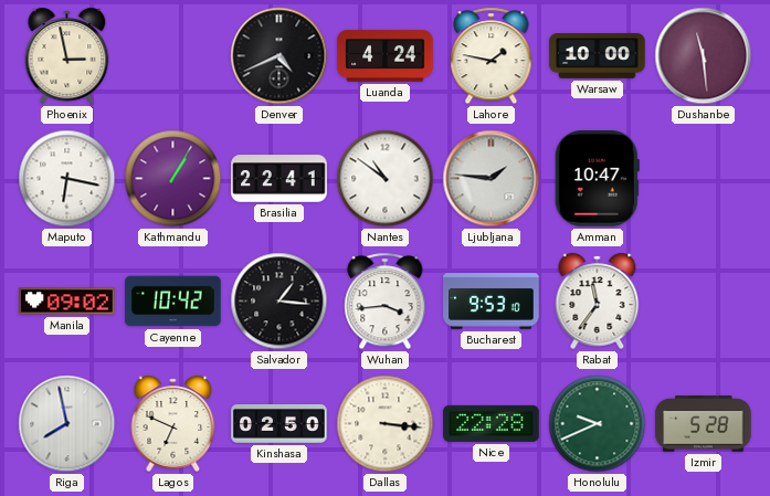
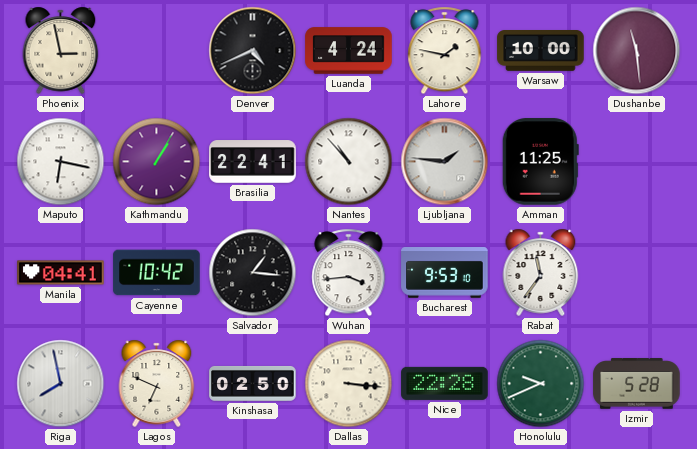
Nantes: 10:51 -> 10:53
Amman: 10:47 -> 11:25
Manila: 09:02 -> 04:41
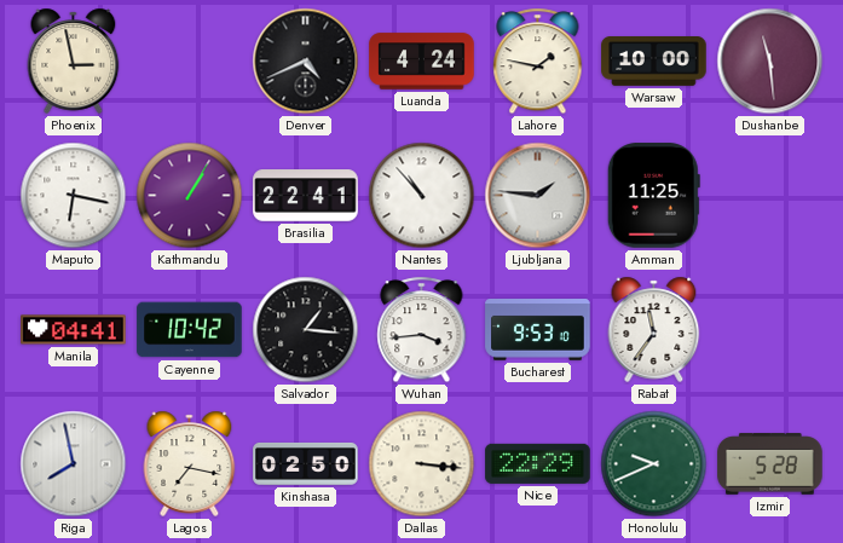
Lagos: 6:49 -> 7:17
Nice: 22:28 -> 22:29
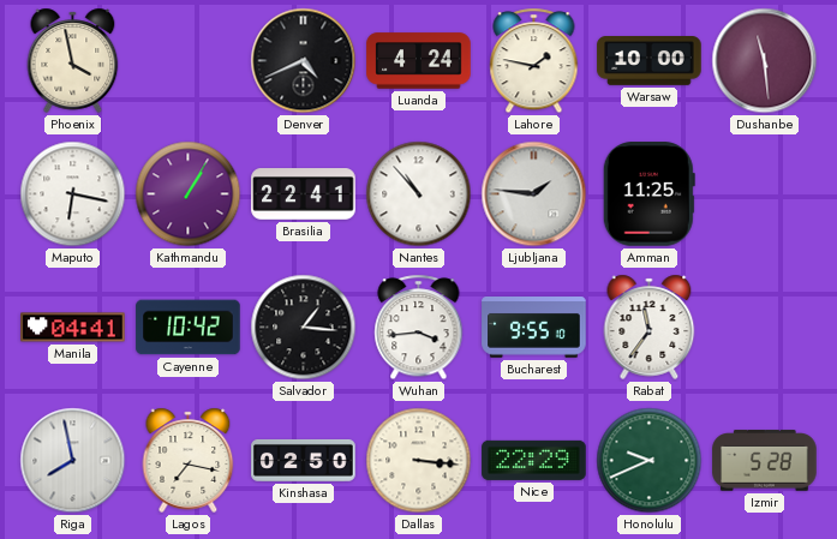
Phoenix: 2:58 -> 3:58
Bucharest: 9:53 -> 9:55
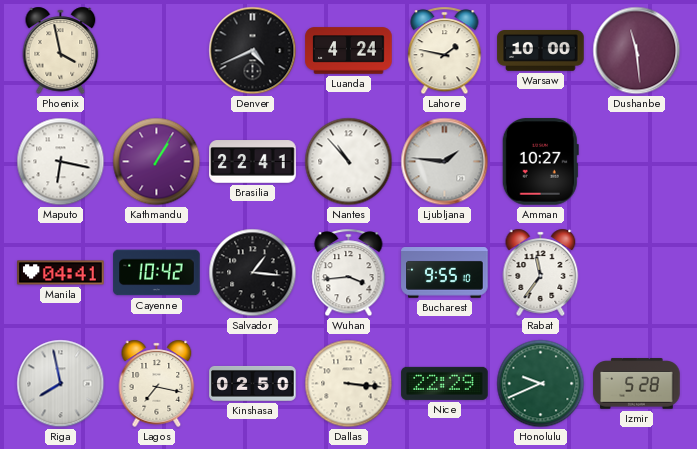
Amman: 11:25 -> 10:27
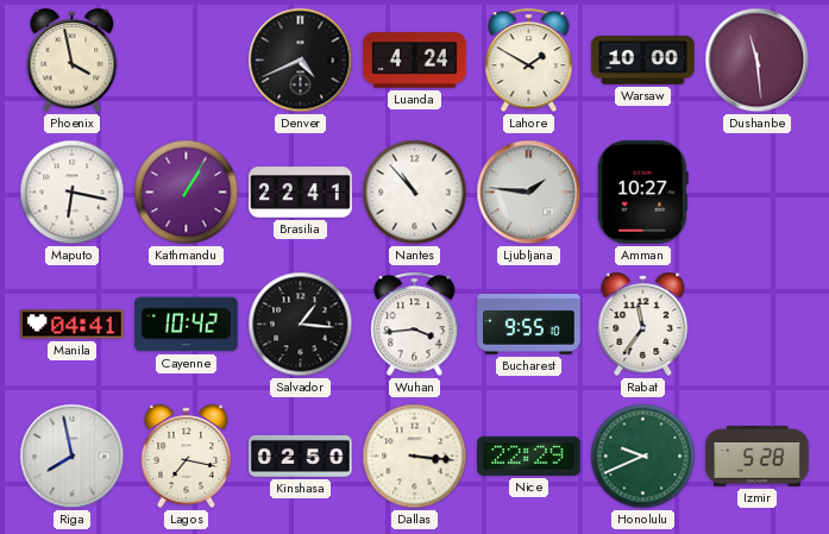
Lahore: 1:47 -> 1:50
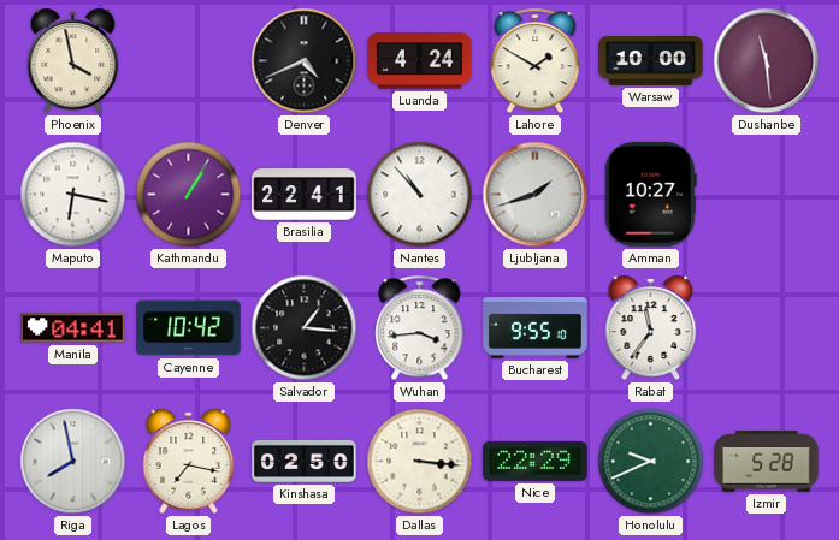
Ljubljana: 1:46 -> 1:42
